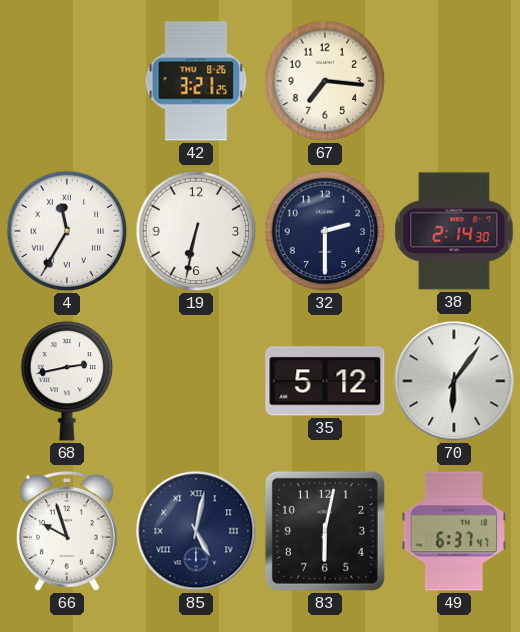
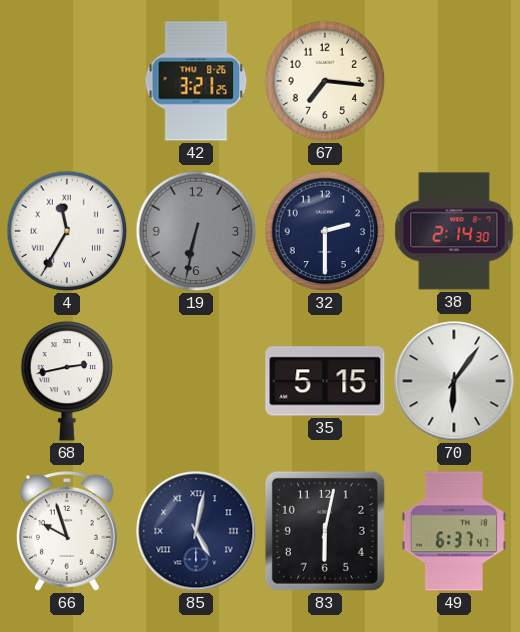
19 dial: white -> grey
35: 5:12 -> 5:15
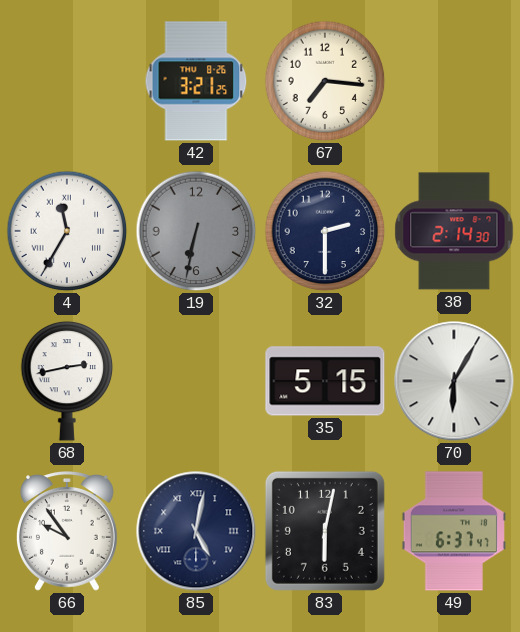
70: 6:06 -> 6:05
66: 9:57 -> 9:54
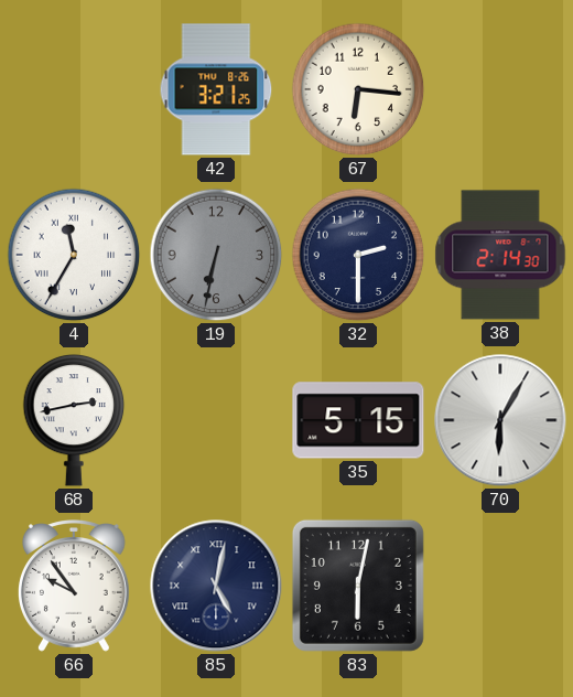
67: 7:16 -> 6:16
49: 6:37 -> none
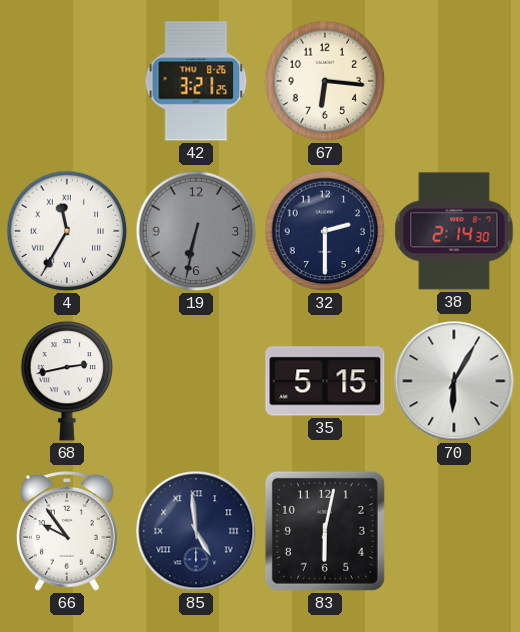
85: 5:02 -> 4:59
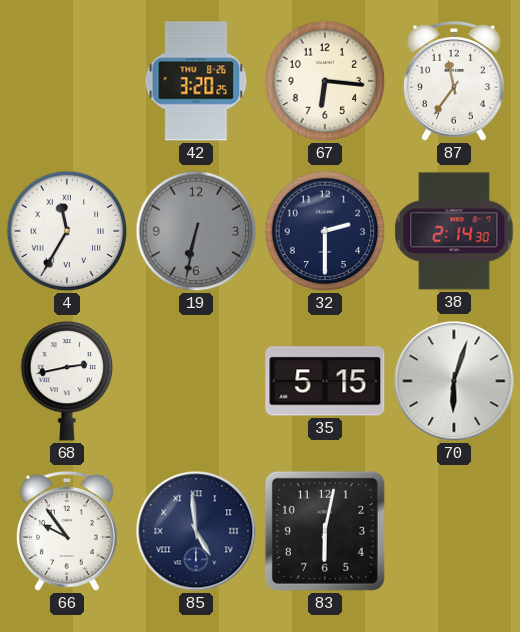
42: 3:21 -> 3:20
87: none -> 11:36
70: 6:05 -> 6:03
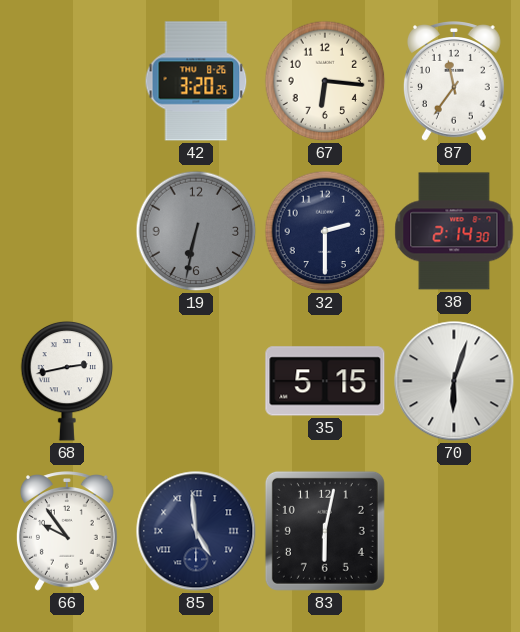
4: 11:35 -> none
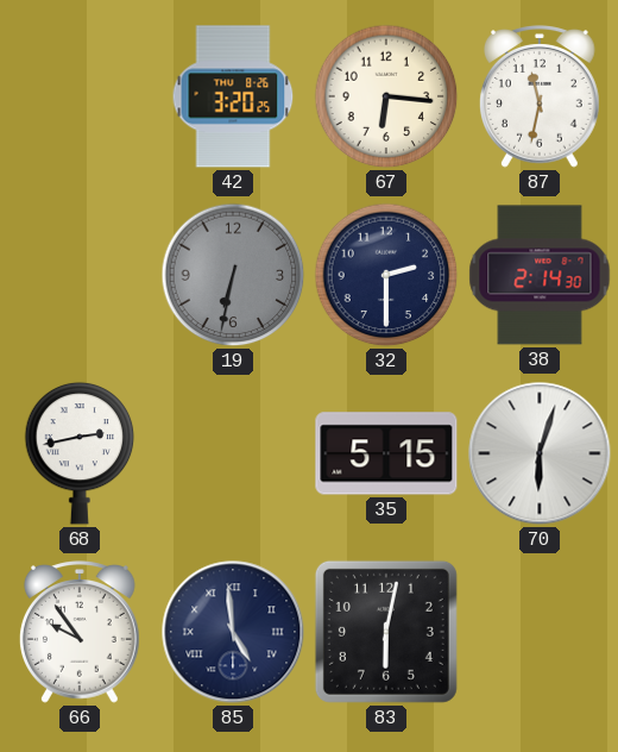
87: 11:36 -> 11:32
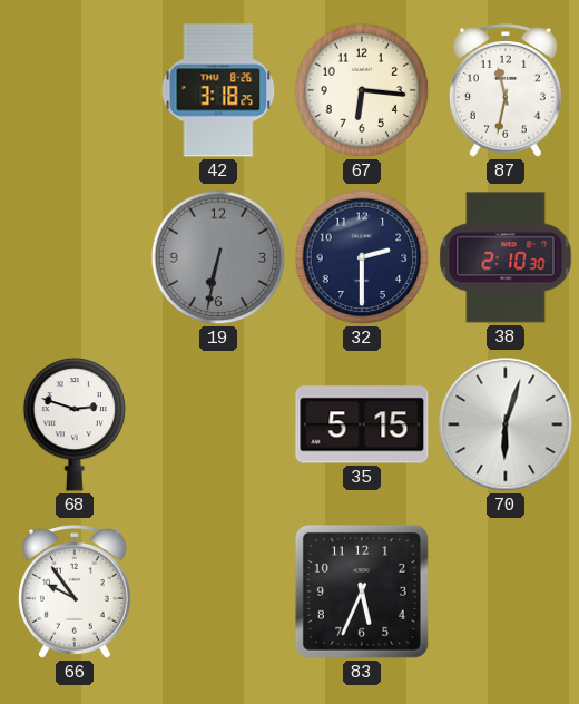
42: 3:20 -> 3:18
38: 2:14 -> 2:10
68: 2:43 -> 2:48
85: 4:59 -> none
83: 6:02 -> 5:34
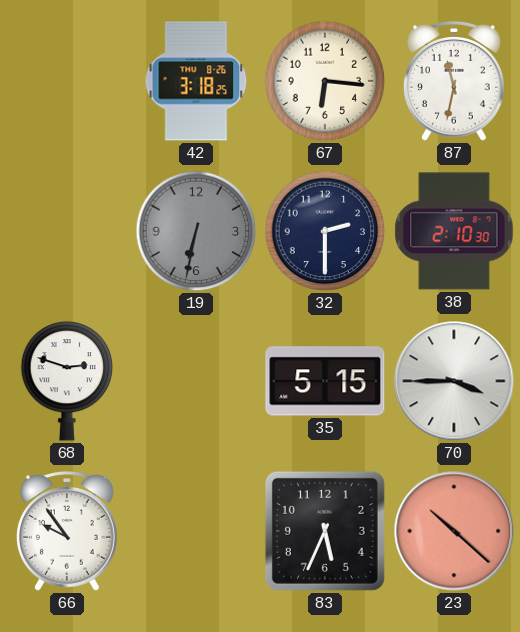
70: 6:03 -> 3:45
23: none -> 10:22
